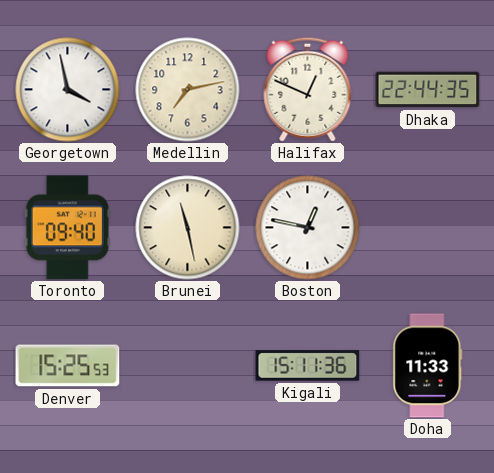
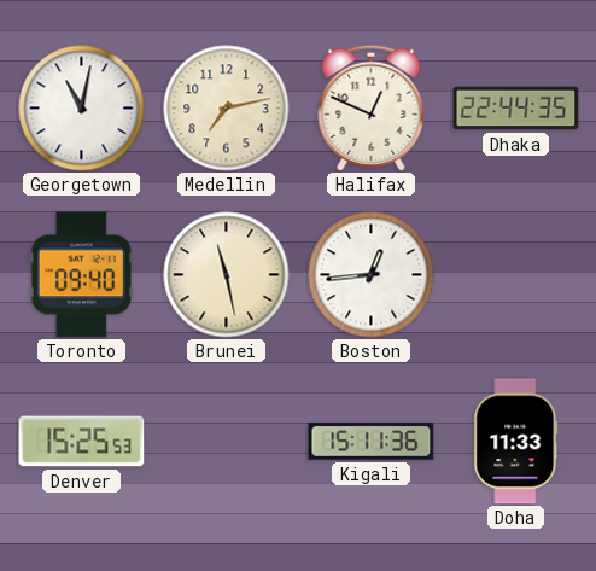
Georgetown: 3:58 -> 11:02
Boston: 12:47 -> 12:44
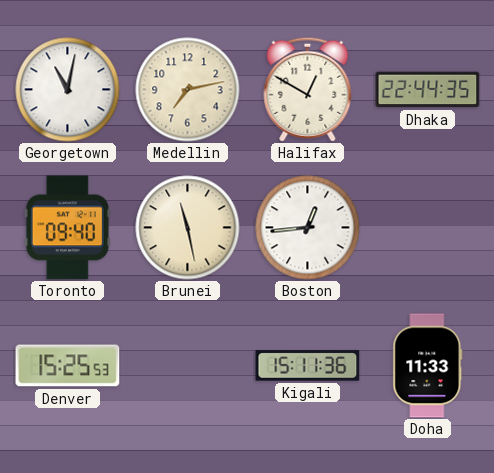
Halifax: 12:49 -> 12:50
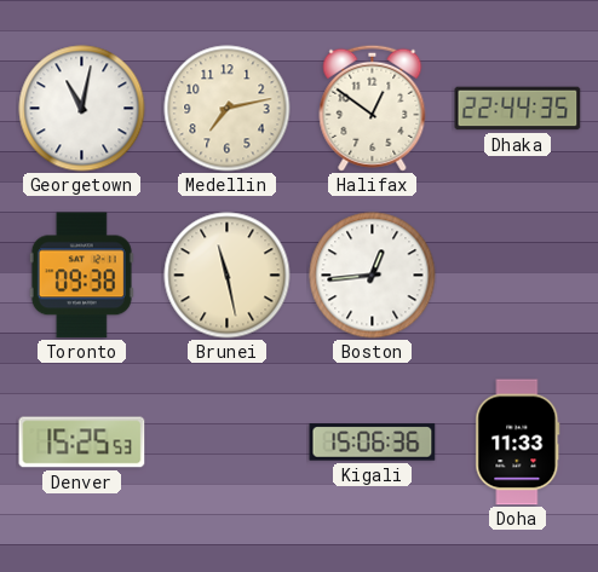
Halifax: 12:50 -> 12:51
Toronto: 09:40 -> 09:38
Kigali: 15:11 -> 15:06
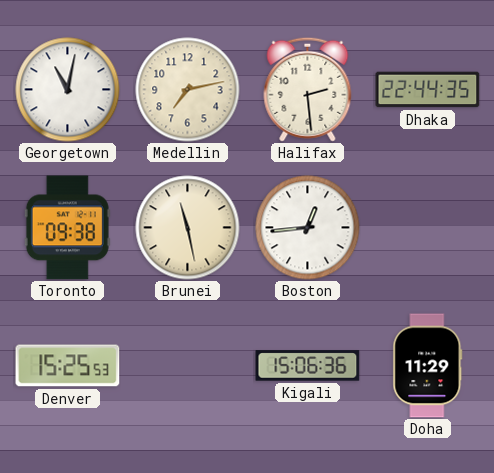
Halifax: 12:51 -> 2:29
Doha: 11:33 -> 11:29
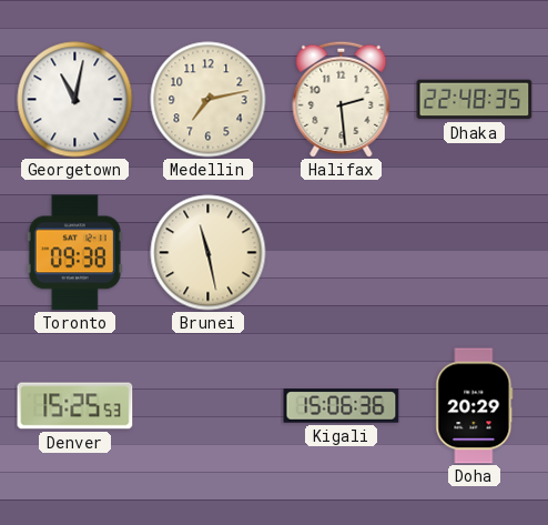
Dhaka: 22:44 -> 22:48
Boston: 12:44 -> none
Doha: 11:29 -> 20:29
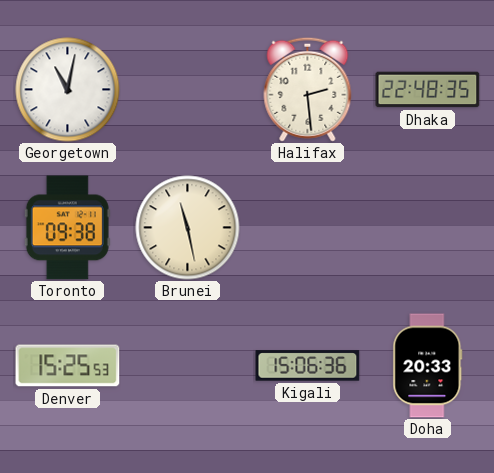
Medellin: 7:13 -> none
Doha: 20:29 -> 20:33
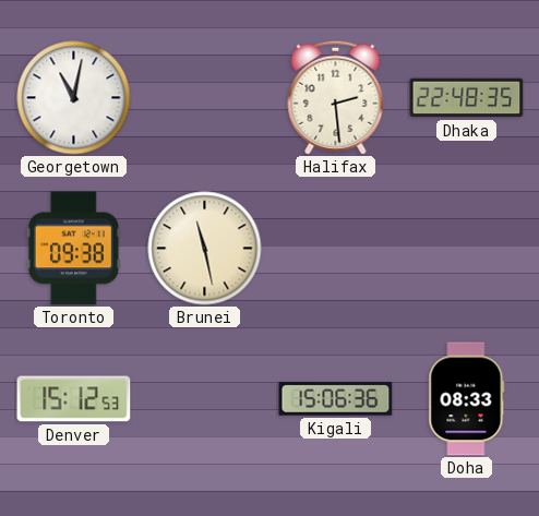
Denver: 15:25 -> 15:12
Doha: 20:33 -> 08:33
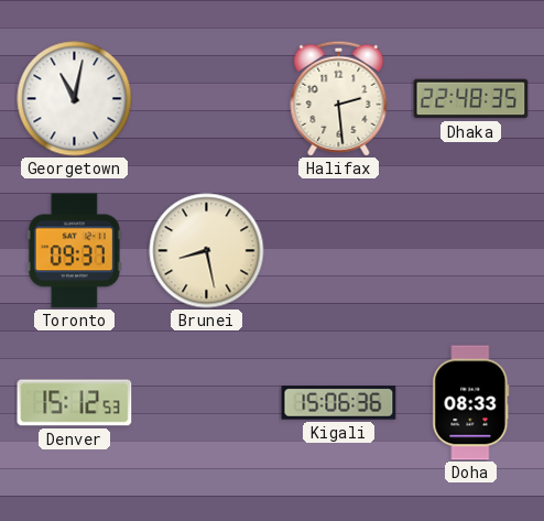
Toronto: 09:38 -> 09:37
Brunei: 11:28 -> 8:28
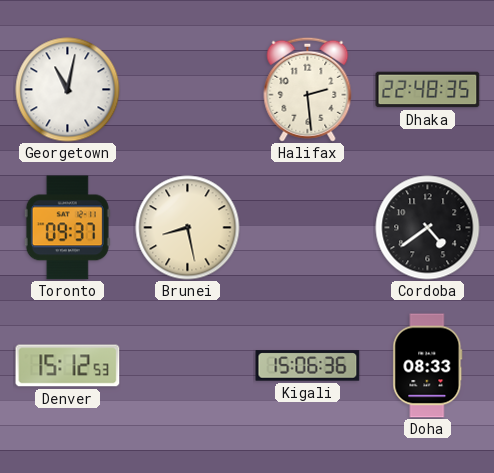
Cordoba: none -> 4:39
